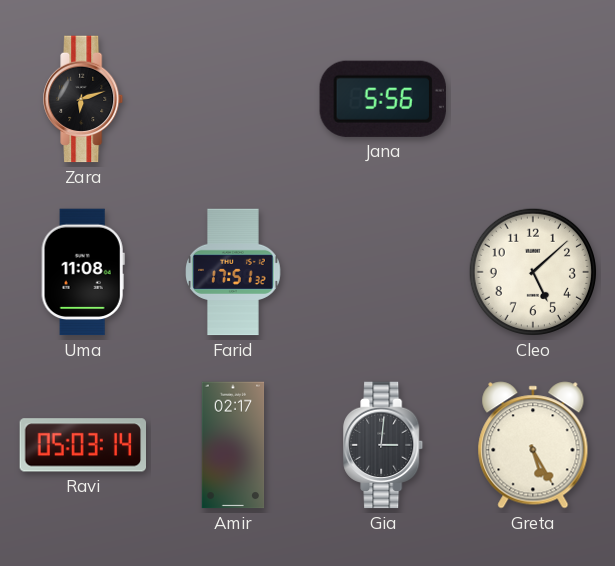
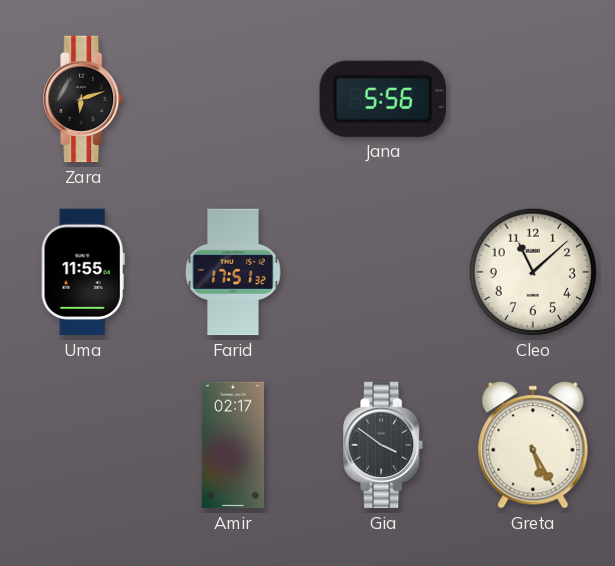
Uma: 11:08 -> 11:55
Cleo: 5:08 -> 11:08
Ravi: 05:03 -> none
Gia: 3:01 -> 3:51
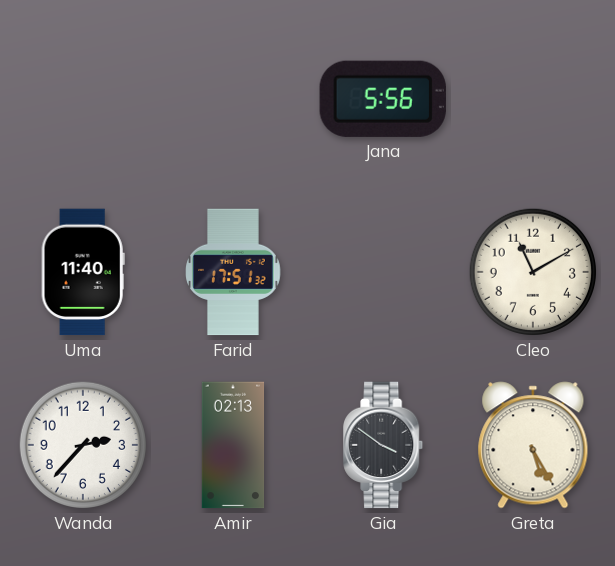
Zara: 6:12 -> none
Uma: 11:55 -> 11:40
Cleo: 11:08 -> 11:10
Wanda: none -> 2:37
Amir: 02:17 -> 02:13
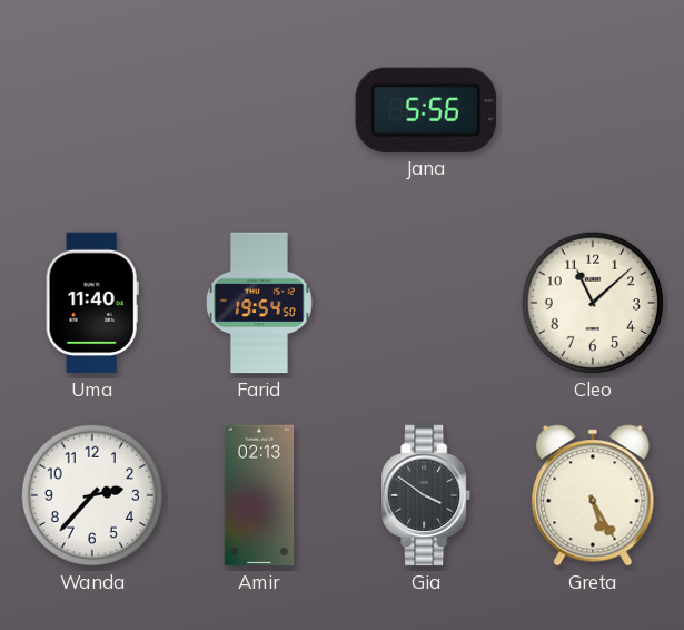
Farid: 17:51 -> 19:54
Cleo: 11:10 -> 11:08
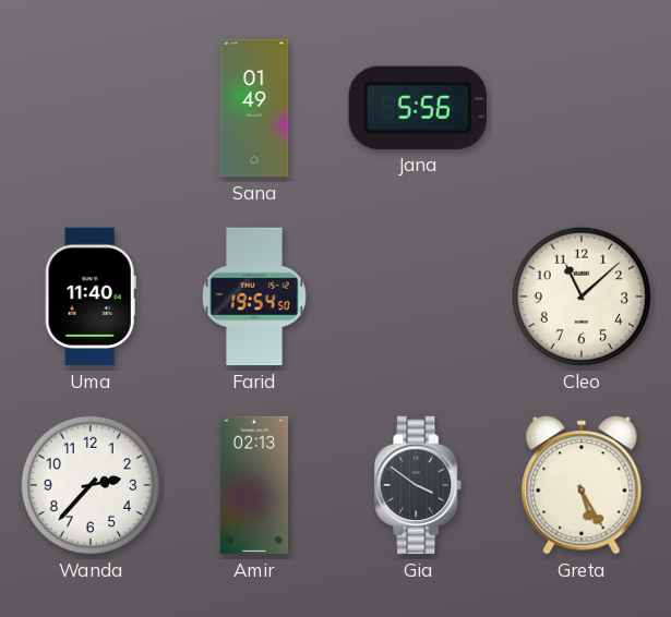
Sana: none -> 01:49
